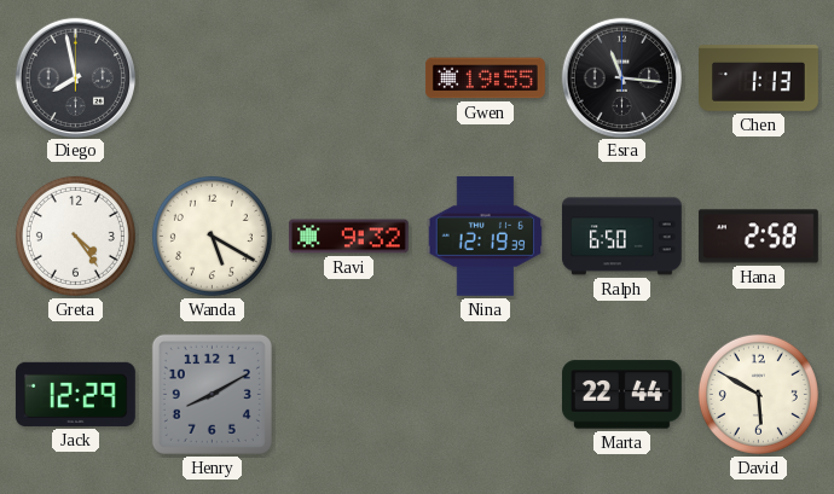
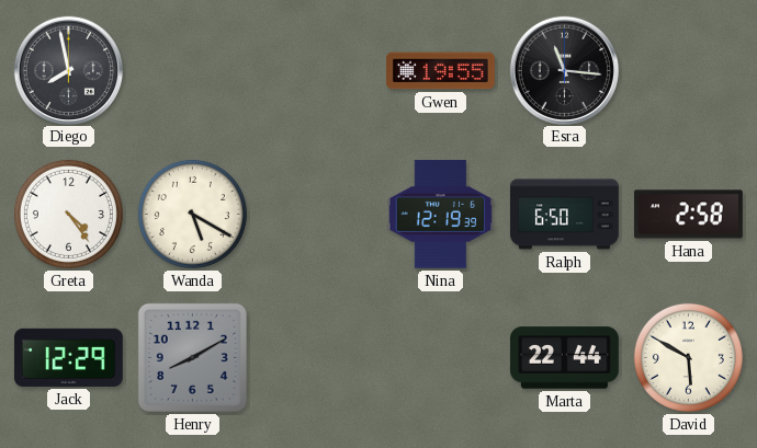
Chen: 1:13 -> none
Ravi: 9:32 -> none
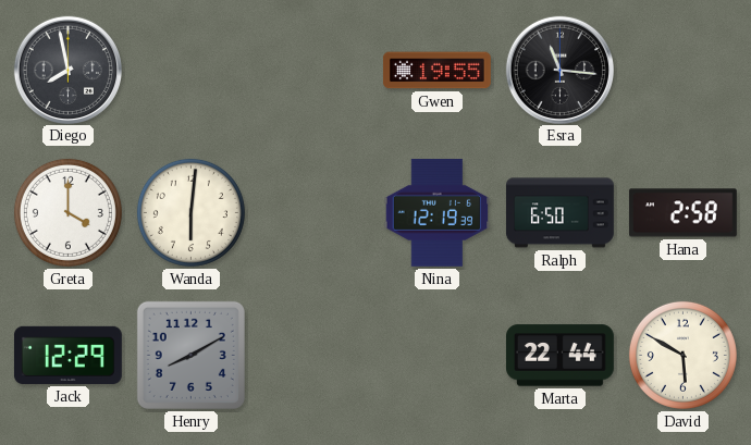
Greta: 4:24 -> 4:00
Wanda: 5:20 -> 6:01
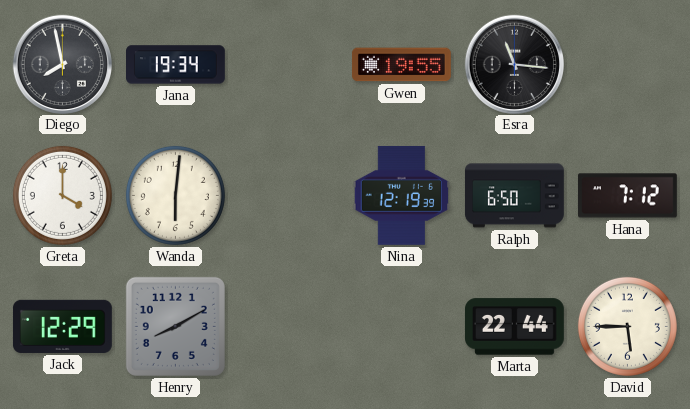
Jana: none -> 19:34
Hana: 2:58 -> 7:12
David: 5:50 -> 5:45
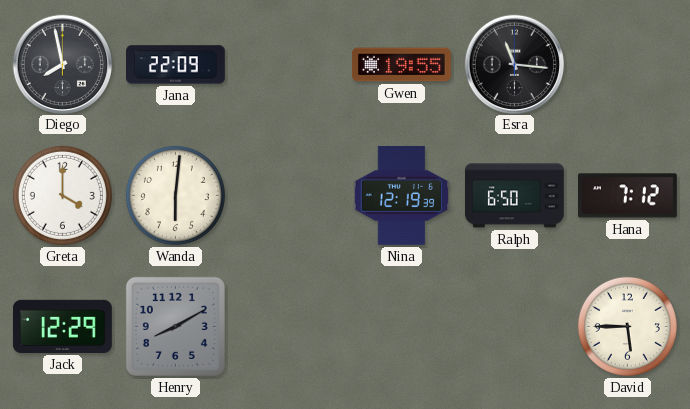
Jana: 19:34 -> 22:09
Marta: 22:44 -> none
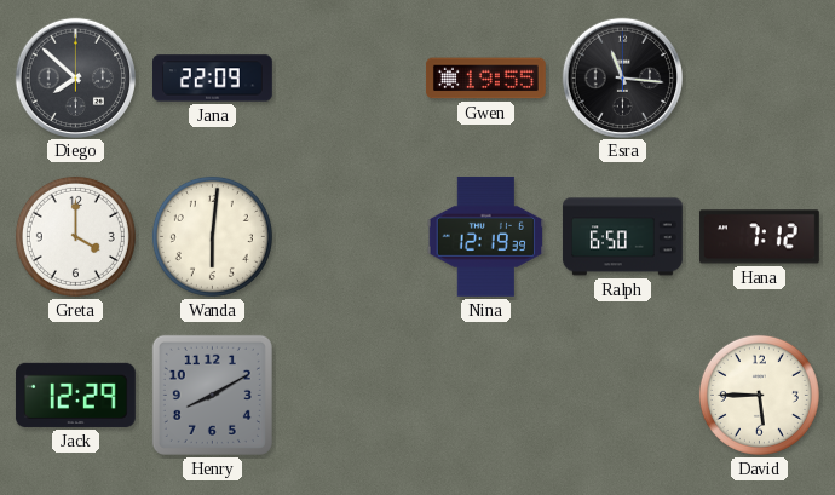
Diego: 7:58 -> 7:52
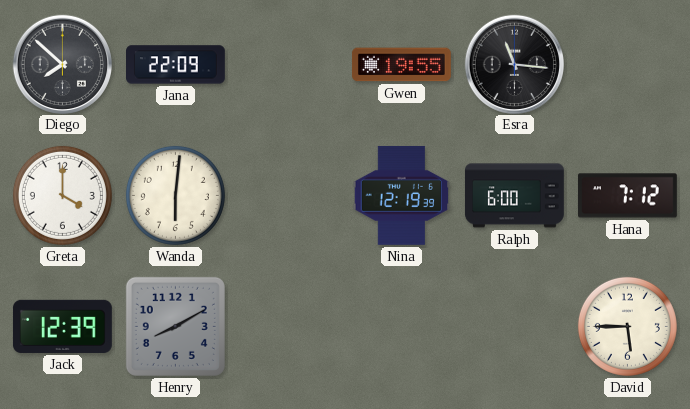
Ralph: 6:50 -> 6:00
Jack: 12:29 -> 12:39
